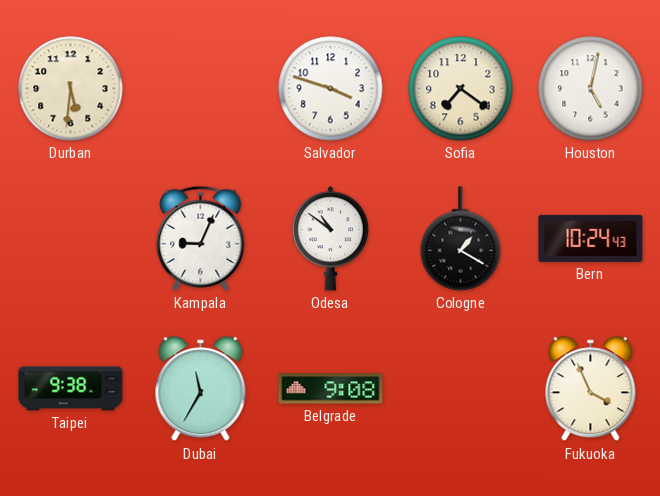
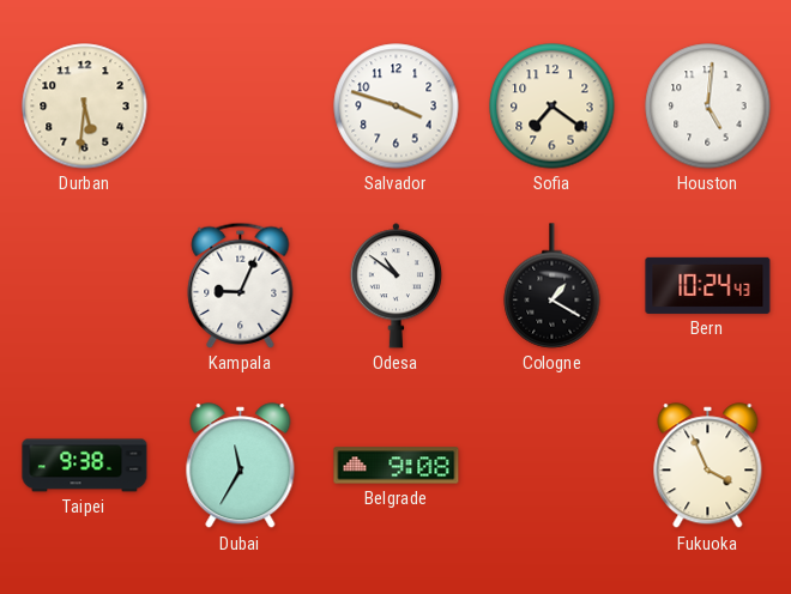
Houston: 5:02 -> 5:01
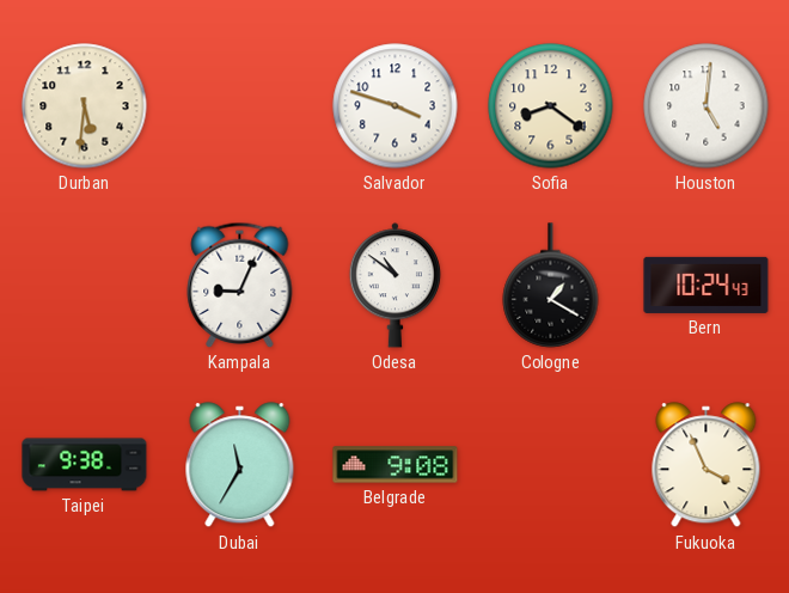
Sofia: 7:21 -> 8:21
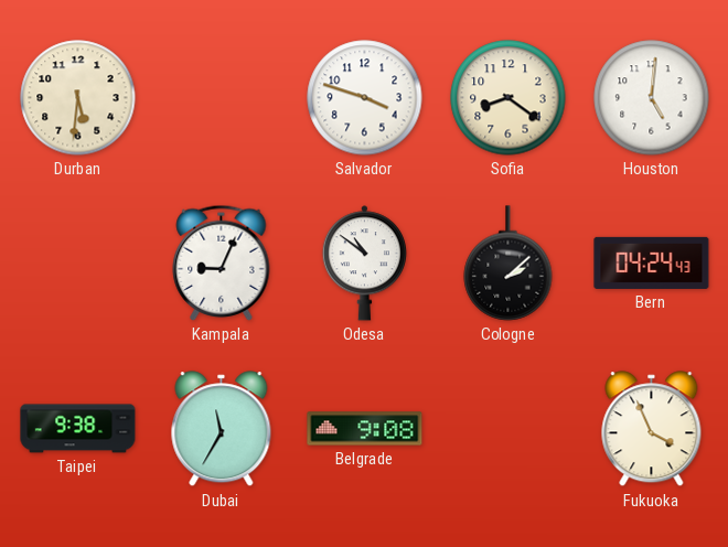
Cologne: 1:20 -> 2:08
Bern: 10:24 -> 04:24
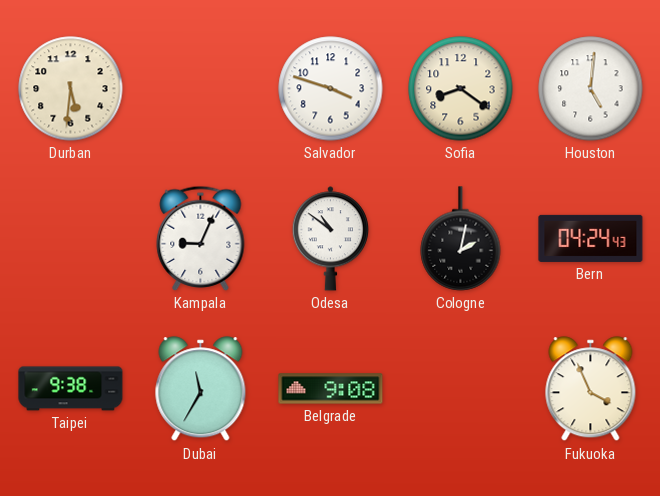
Cologne: 2:08 -> 2:02
